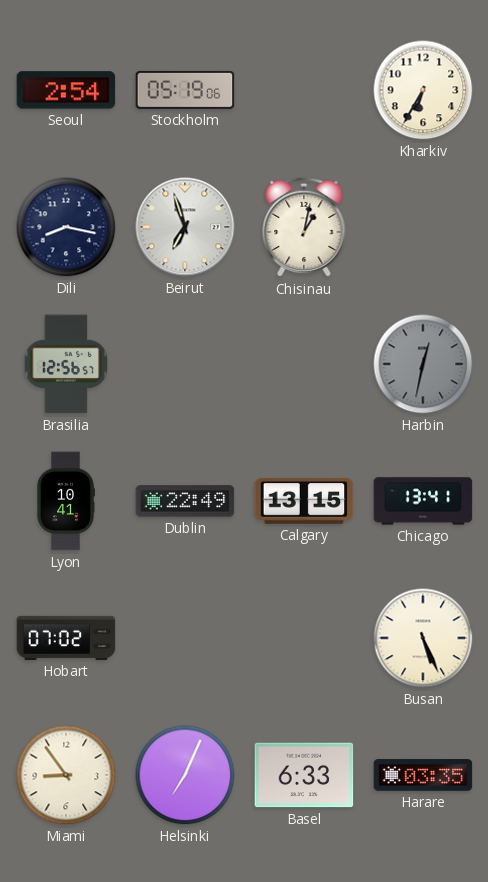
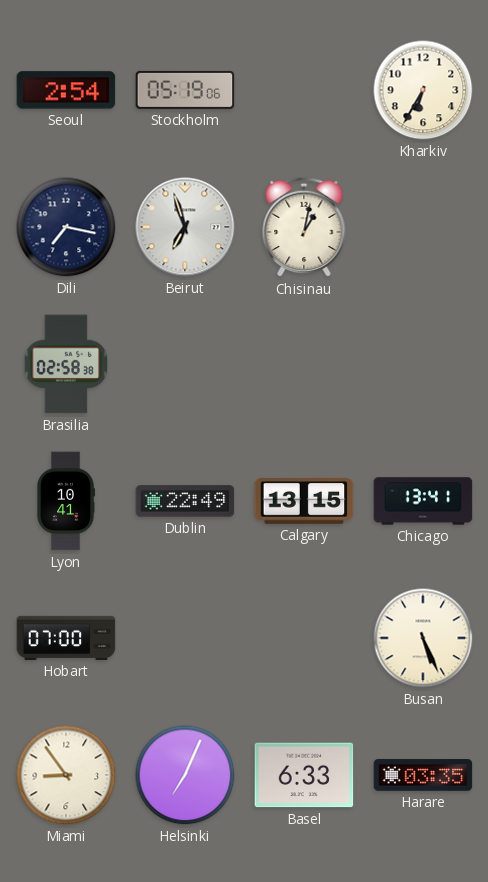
Dili: 8:17 -> 7:17
Brasilia: 12:56 -> 02:58
Harbin: 12:32 -> none
Hobart: 07:02 -> 07:00
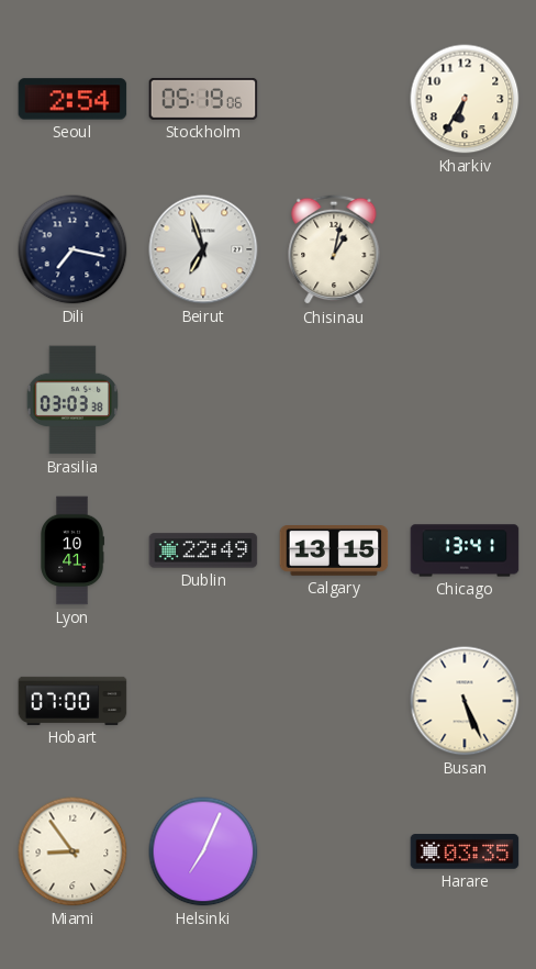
Brasilia: 02:58 -> 03:03
Basel: 6:33 -> none
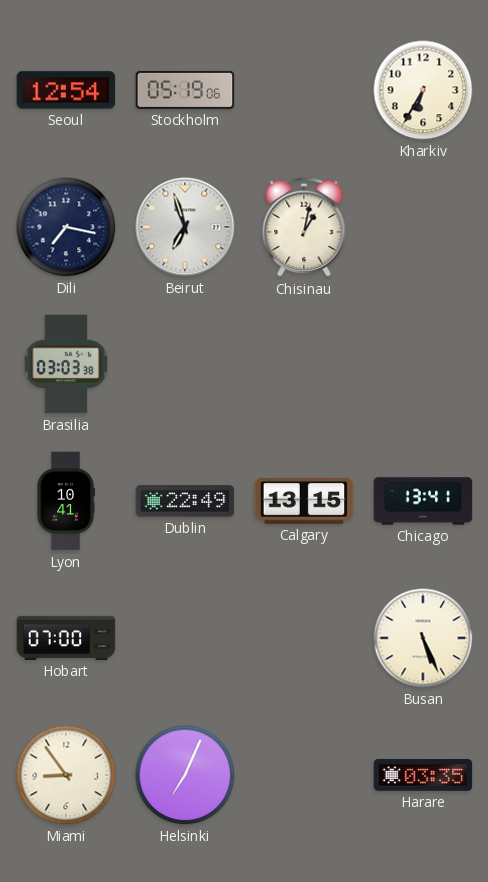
Seoul: 2:54 -> 12:54
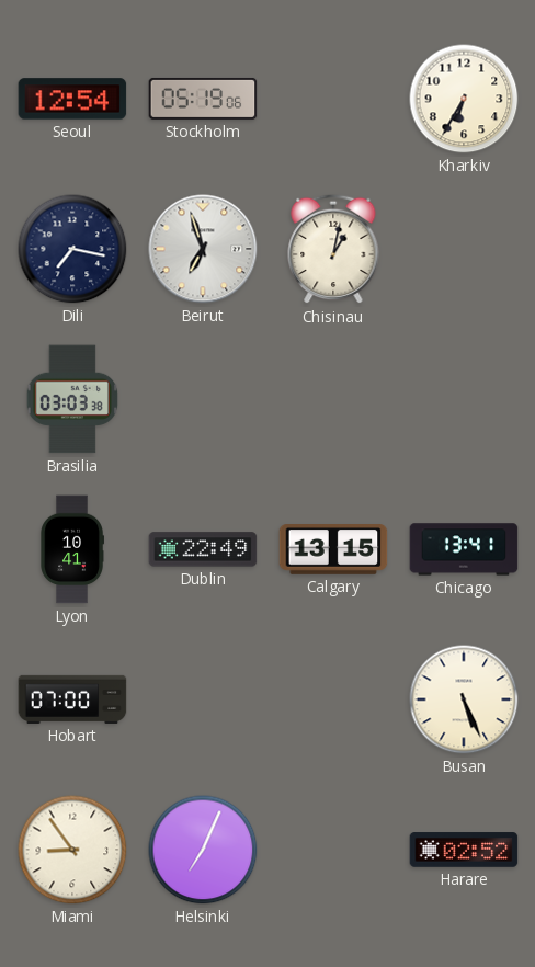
Harare: 03:35 -> 02:52
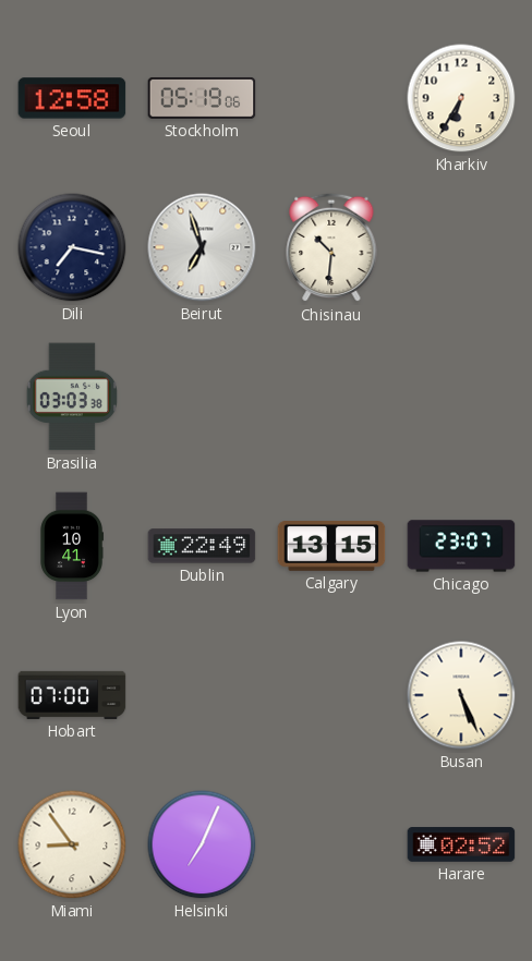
Seoul: 12:54 -> 12:58
Chisinau: 1:02 -> 10:31
Chicago: 13:41 -> 23:07
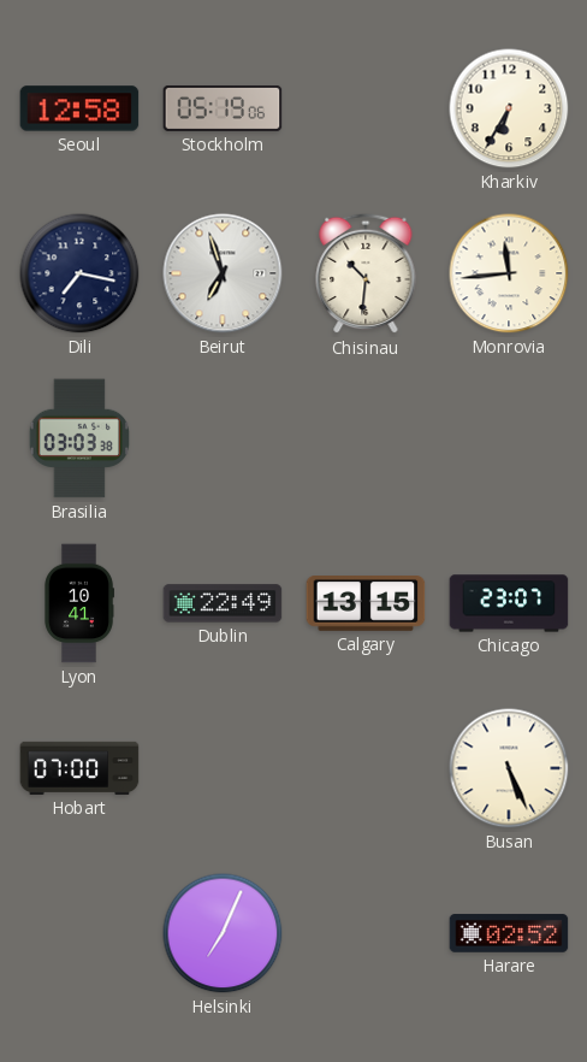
Monrovia: none -> 11:44
Miami: 8:54 -> none
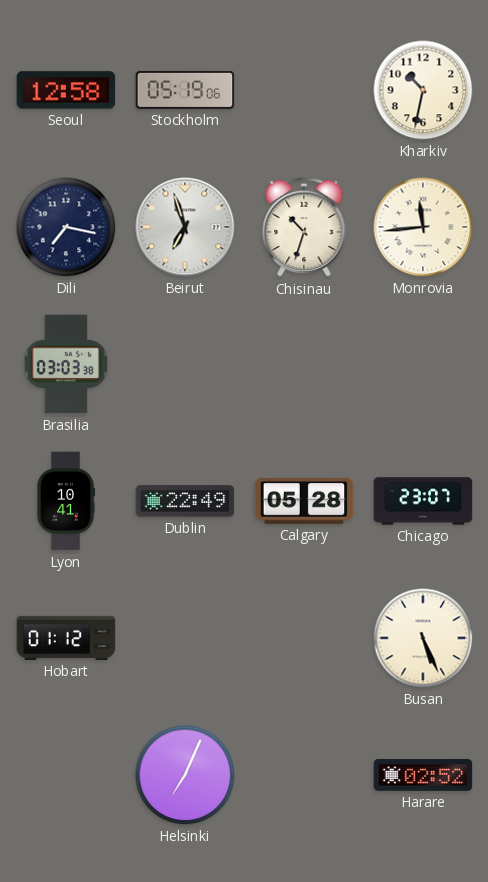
Kharkiv: 6:35 -> 10:32
Chisinau: 10:31 -> 10:33
Calgary: 13:15 -> 05:28
Hobart: 07:00 -> 01:12
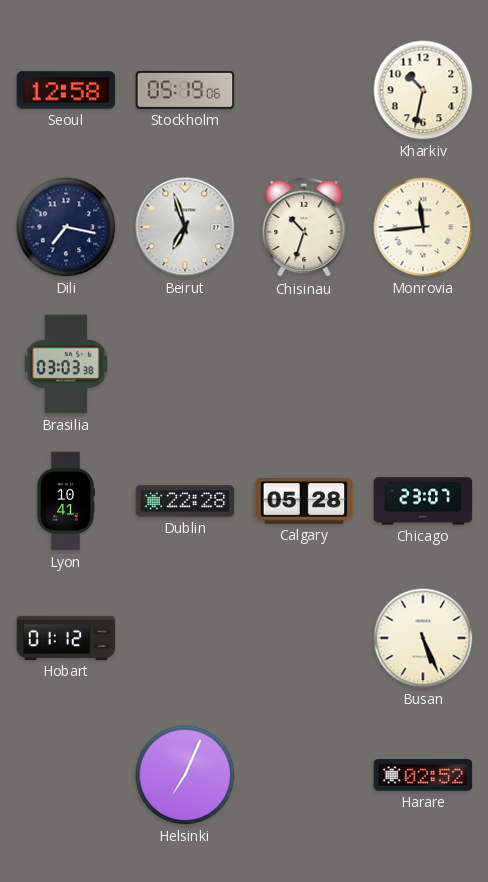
Dublin: 22:49 -> 22:28
